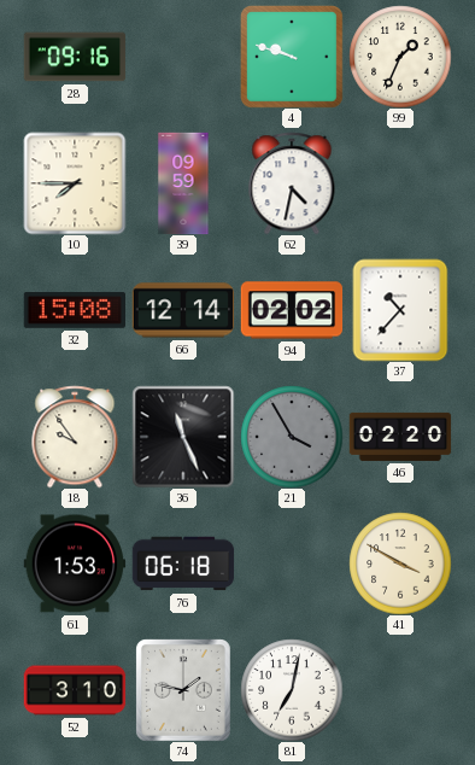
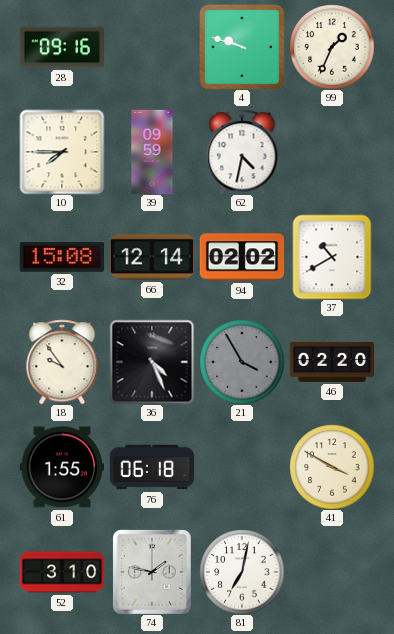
37: 10:37 -> 10:40
36: 11:26 -> 4:26
61: 1:53 -> 1:55
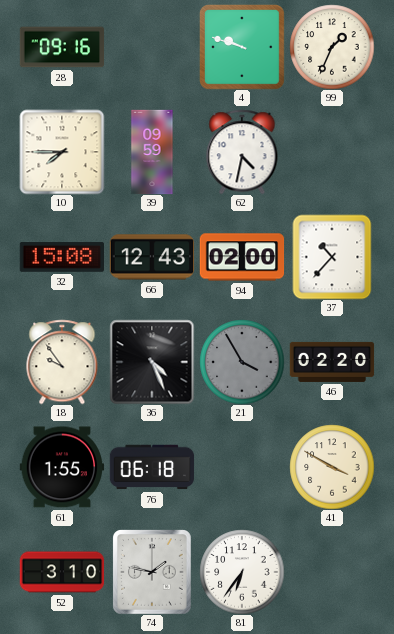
66: 12:14 -> 12:43
94: 02:02 -> 02:00
37: 10:40 -> 10:37
81: 7:02 -> 6:36
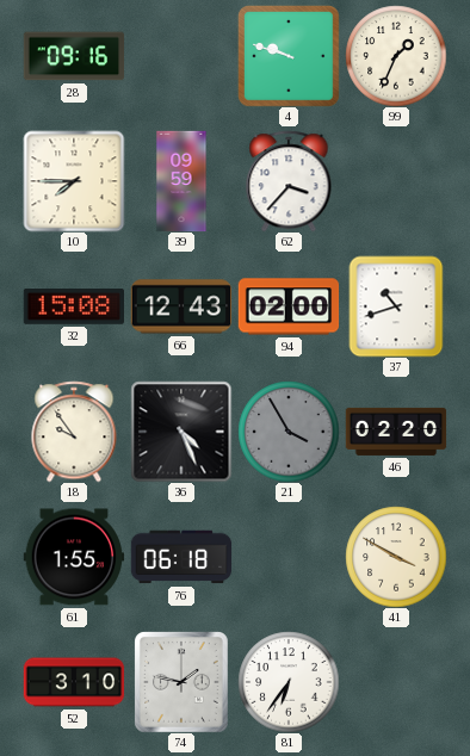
62: 4:32 -> 3:37
37: 10:37 -> 10:42
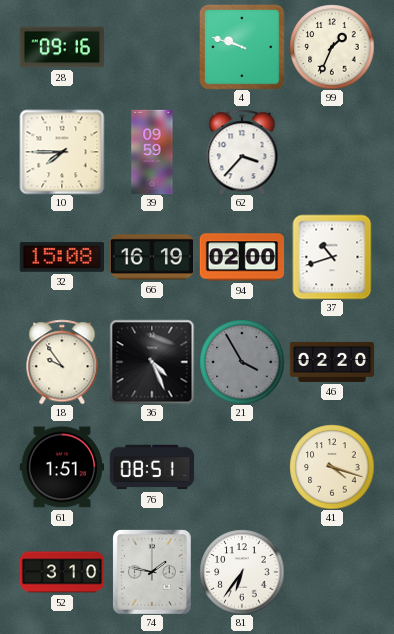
66: 12:43 -> 16:19
61: 1:55 -> 1:51
76: 06:18 -> 08:51
41: 3:50 -> 4:18
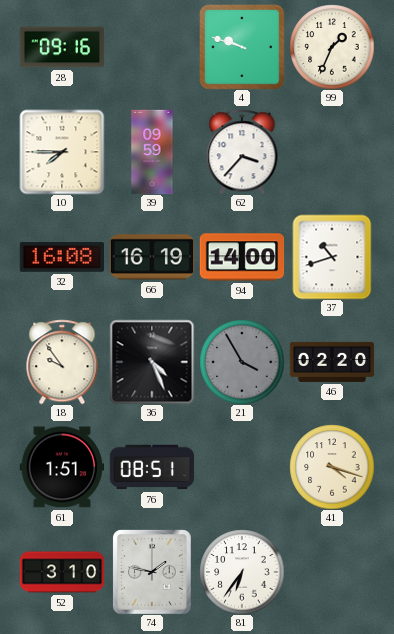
32: 15:08 -> 16:08
94: 02:00 -> 14:00
